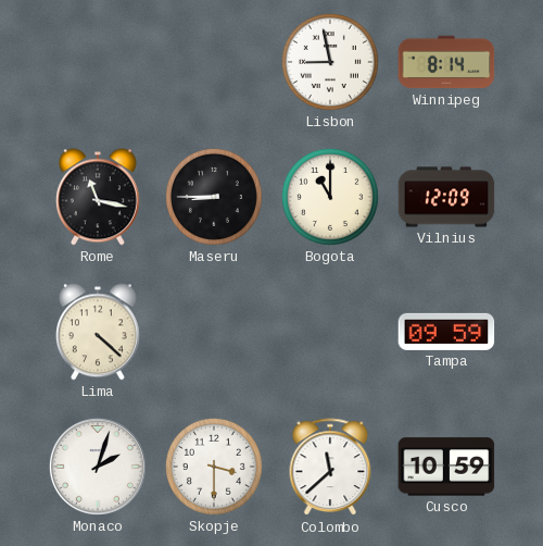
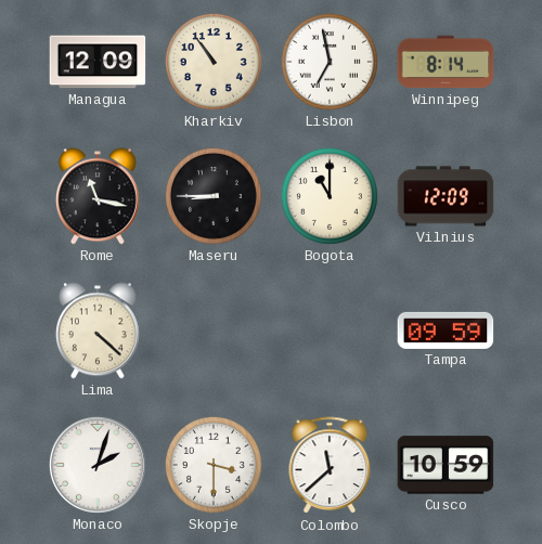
Managua: none -> 12:09
Kharkiv: none -> 10:54
Lisbon: 8:58 -> 6:58
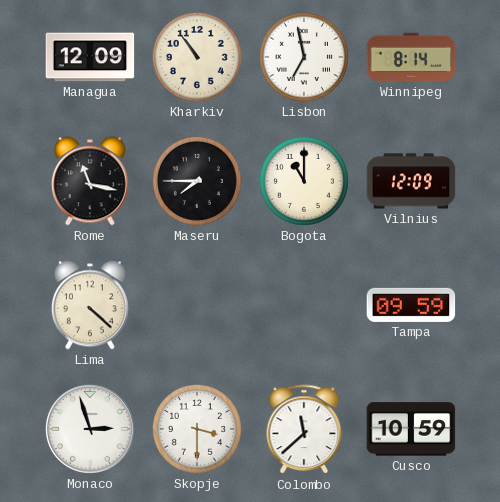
Maseru: 8:45 -> 7:45
Monaco: 2:03 -> 2:57
